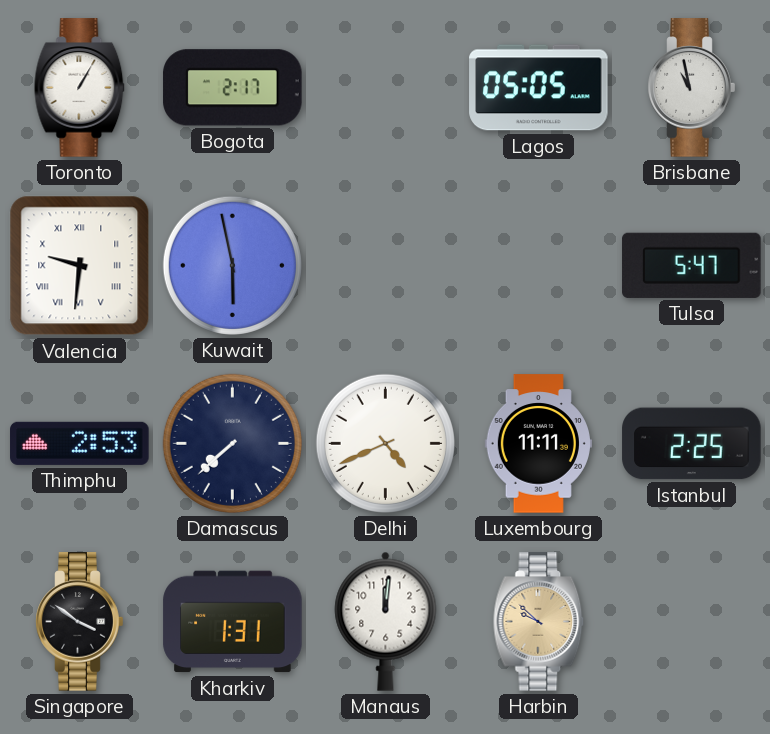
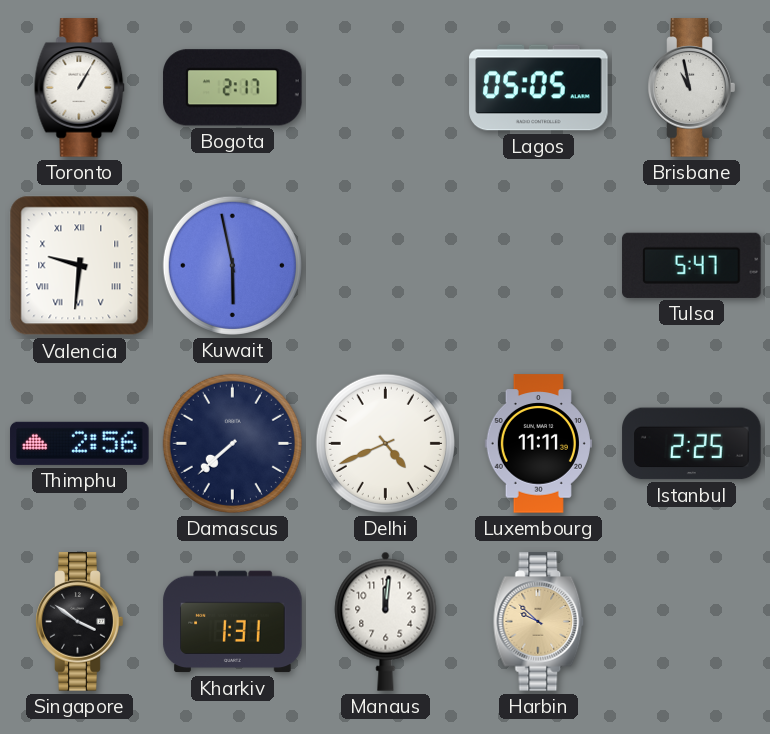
Thimphu: 2:53 -> 2:56
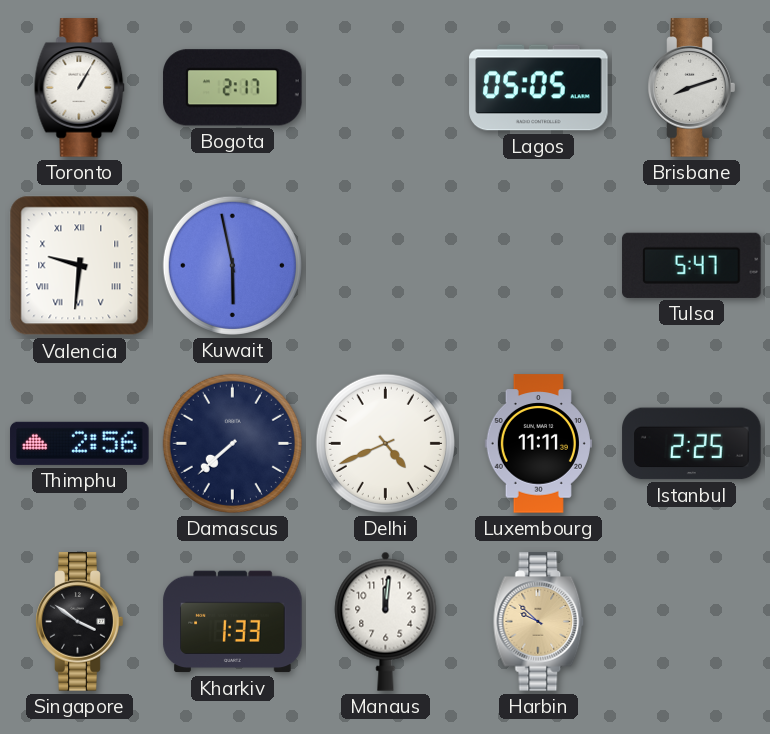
Brisbane: 10:58 -> 8:12
Kharkiv: 1:31 -> 1:33
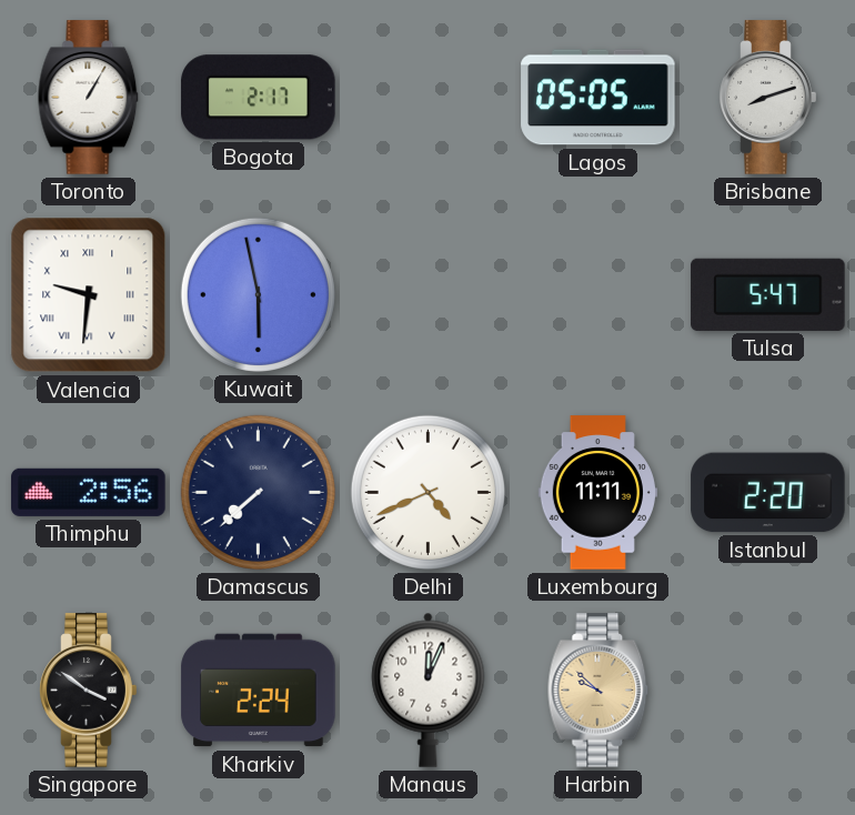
Istanbul: 2:25 -> 2:20
Kharkiv: 1:33 -> 2:24
Manaus: 12:01 -> 12:04
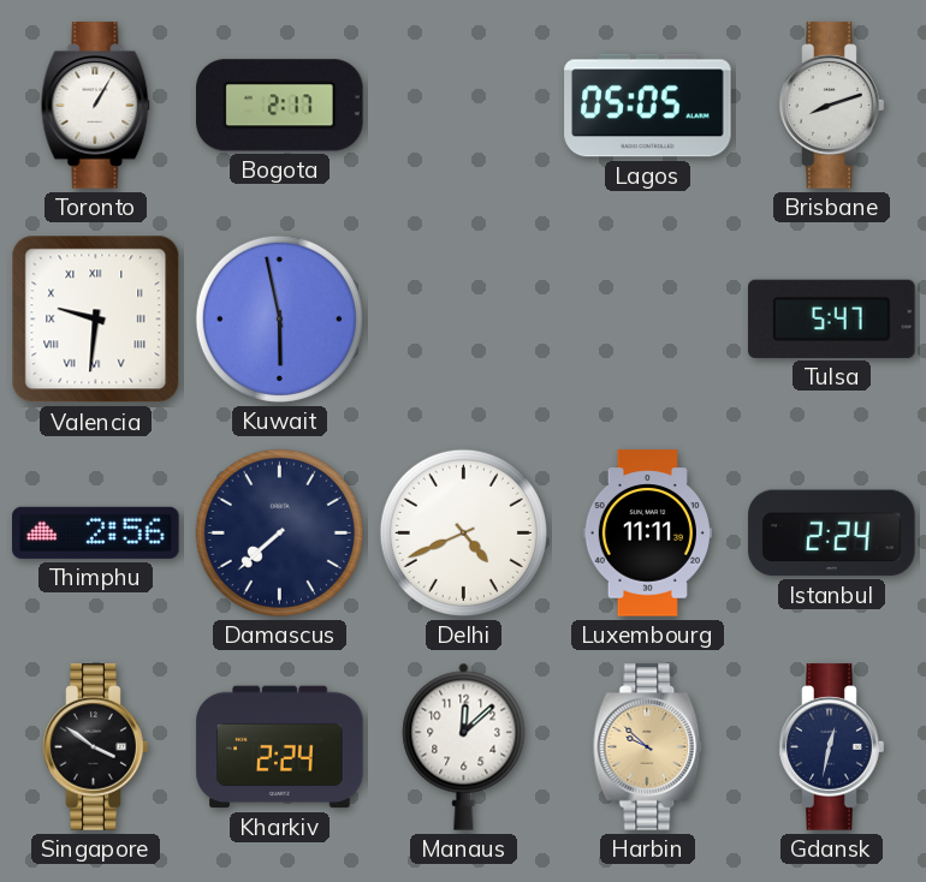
Istanbul: 2:20 -> 2:24
Manaus: 12:04 -> 12:08
Gdansk: none -> 12:32
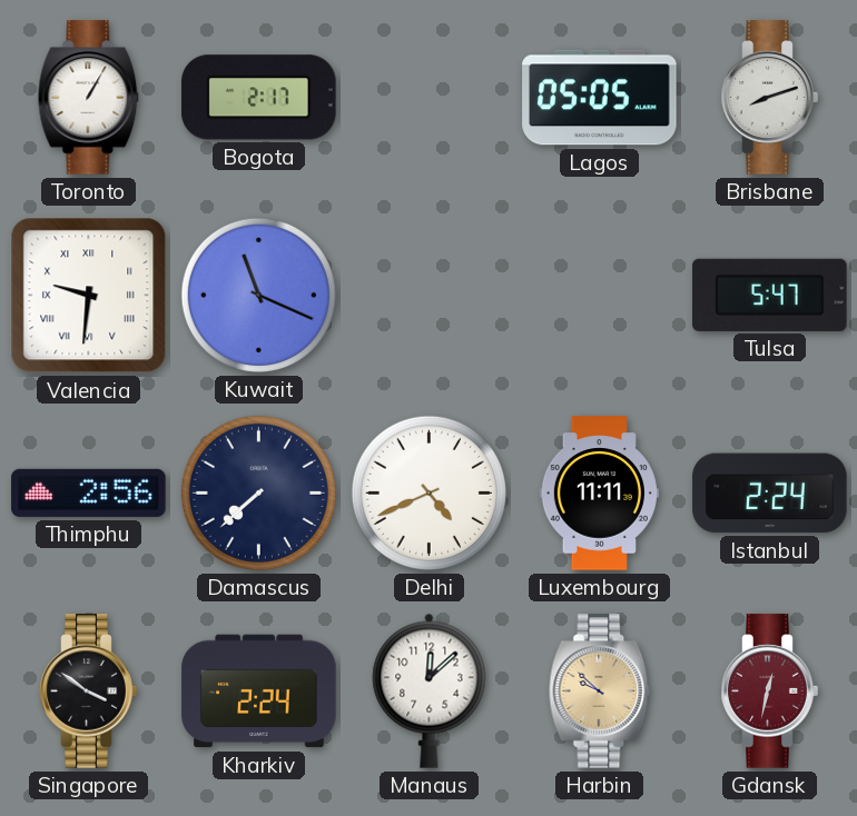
Kuwait: 5:58 -> 11:19
Gdansk dial: navy -> burgundy
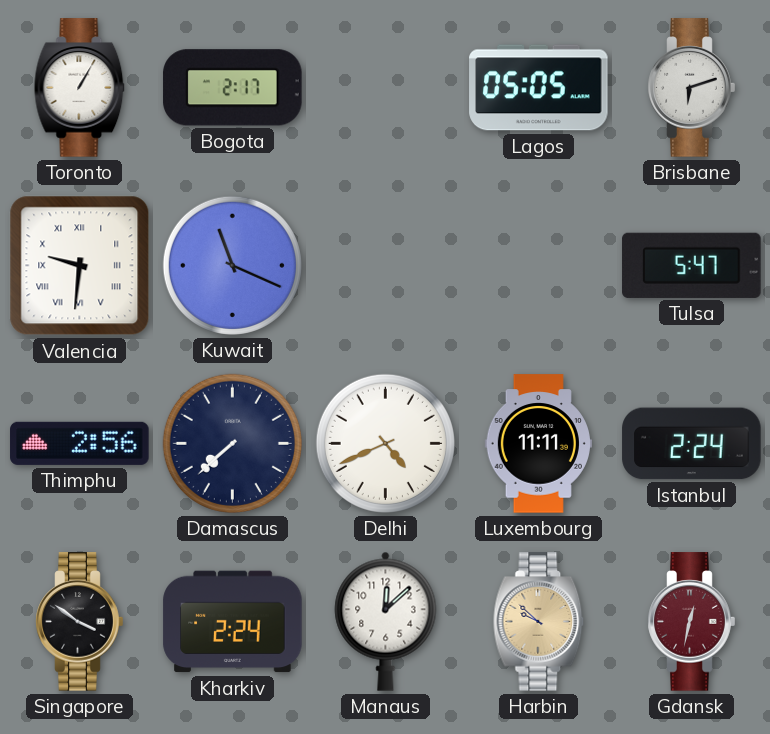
Brisbane: 8:12 -> 6:12
